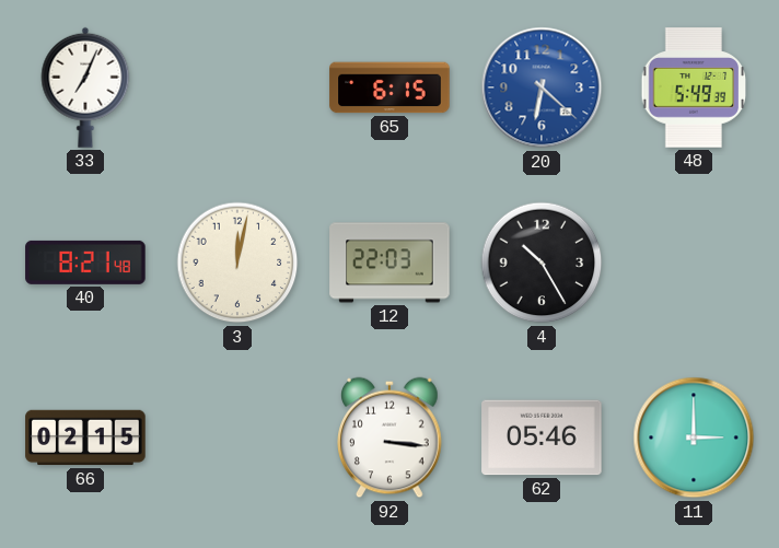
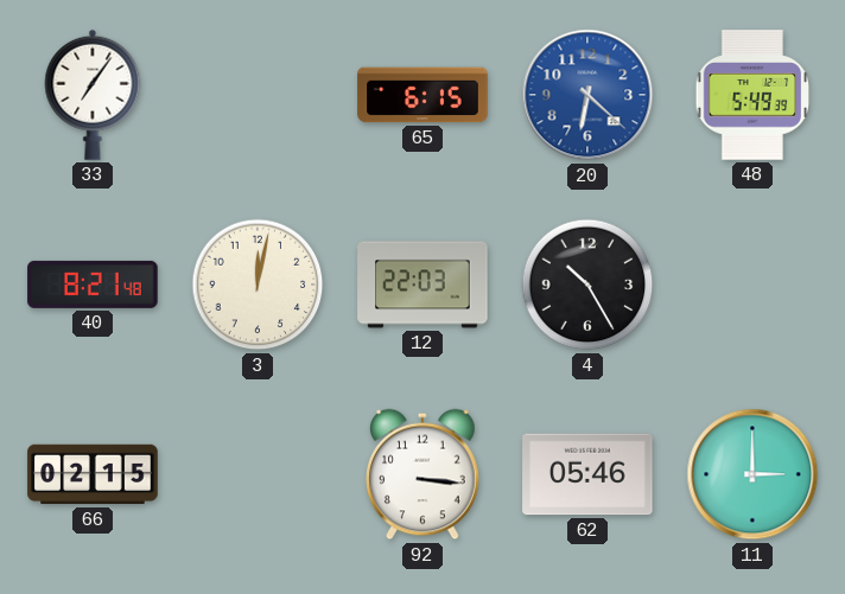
33: 7:04 -> 7:06
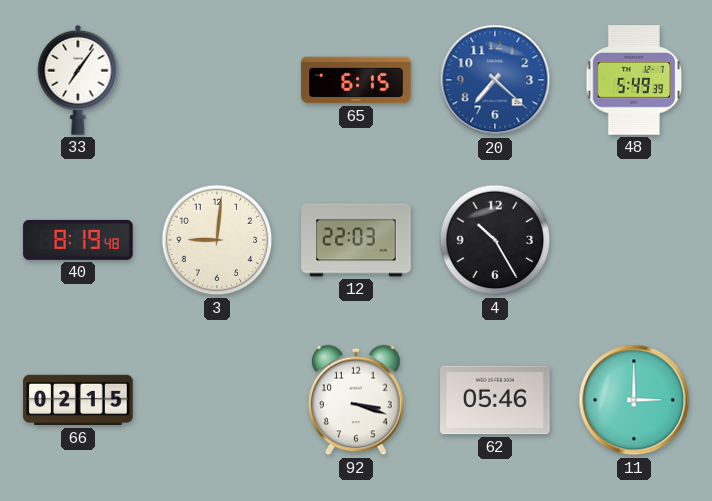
20: 6:22 -> 7:22
40: 8:21 -> 8:19
3: 12:02 -> 9:01
92: 3:16 -> 3:18
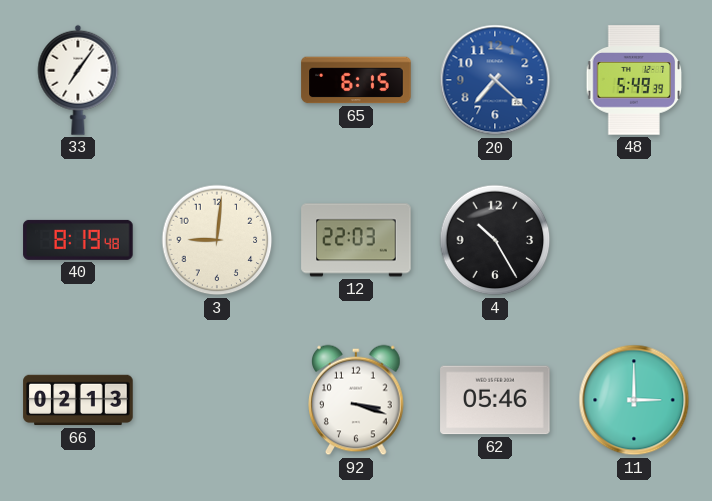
66: 02:15 -> 02:13
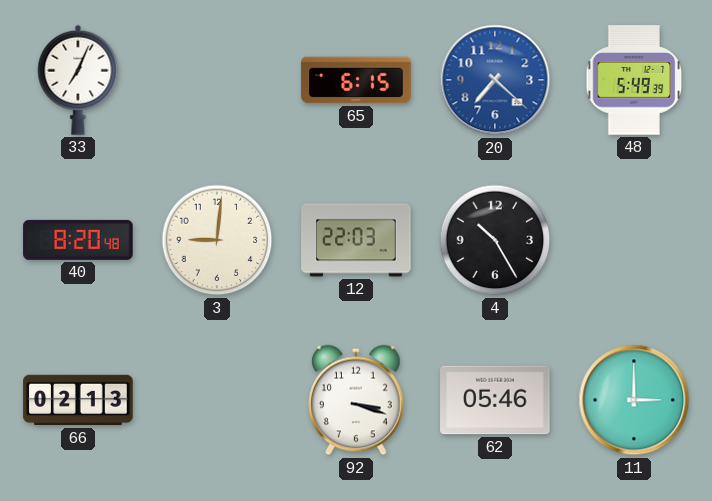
33: 7:06 -> 7:04
40: 8:19 -> 8:20
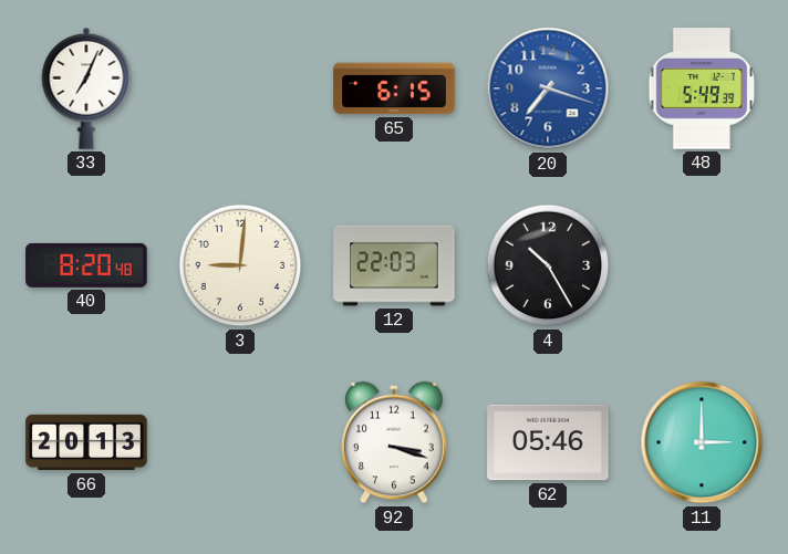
20: 7:22 -> 7:18
66: 02:13 -> 20:13
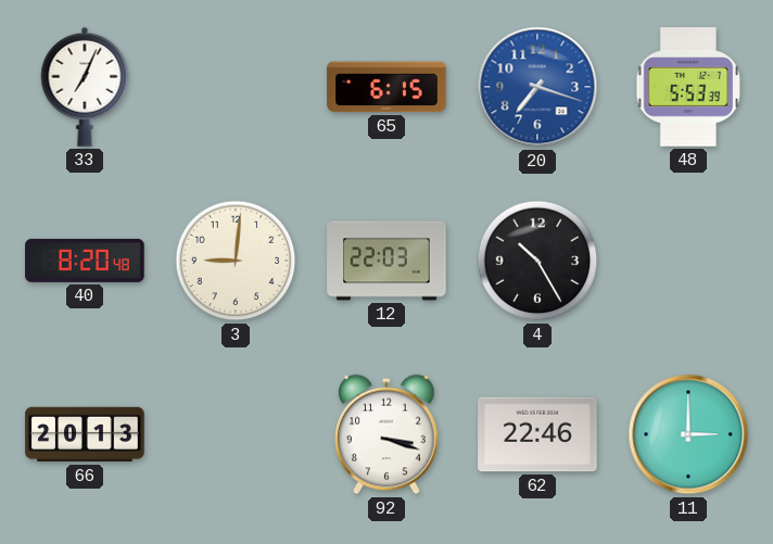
48: 5:49 -> 5:53
62: 05:46 -> 22:46
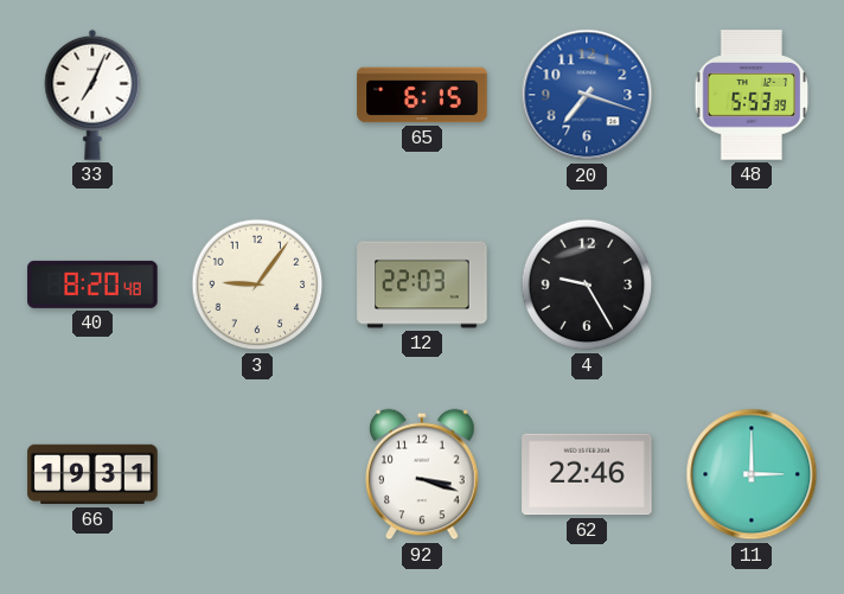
3: 9:01 -> 9:06
4: 10:25 -> 9:25
66: 20:13 -> 19:31
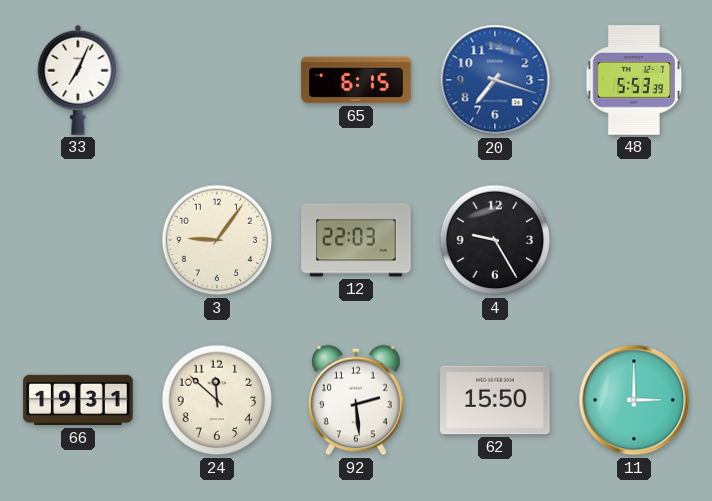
40: 8:20 -> none
24: none -> 11:52
92: 3:18 -> 2:29
62: 22:46 -> 15:50
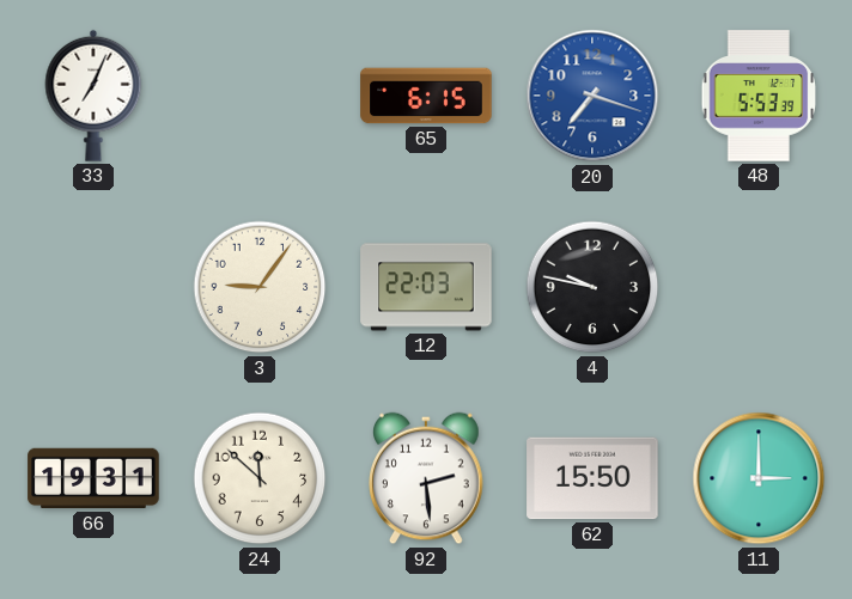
4: 9:25 -> 9:47
